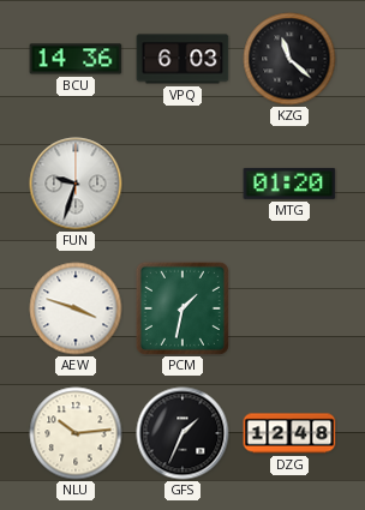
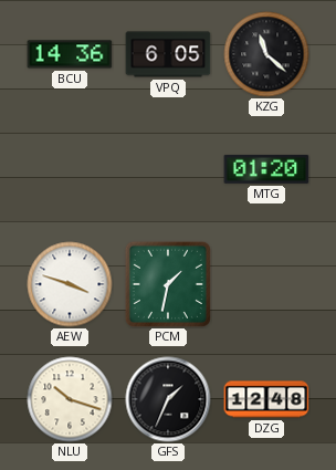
VPQ: 6:03 -> 6:05
FUN: 9:33 -> none
NLU: 10:14 -> 10:18
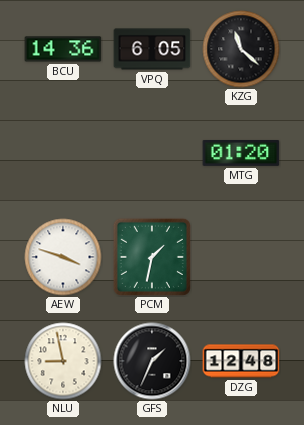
NLU: 10:18 -> 8:58
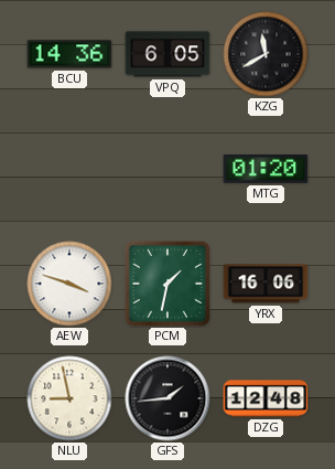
KZG: 11:22 -> 11:40
YRX: none -> 16:06
GFS: 1:34 -> 1:44
